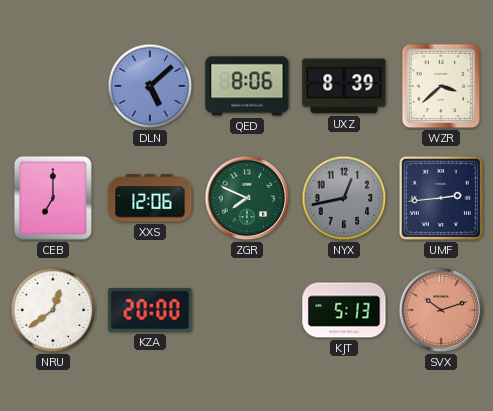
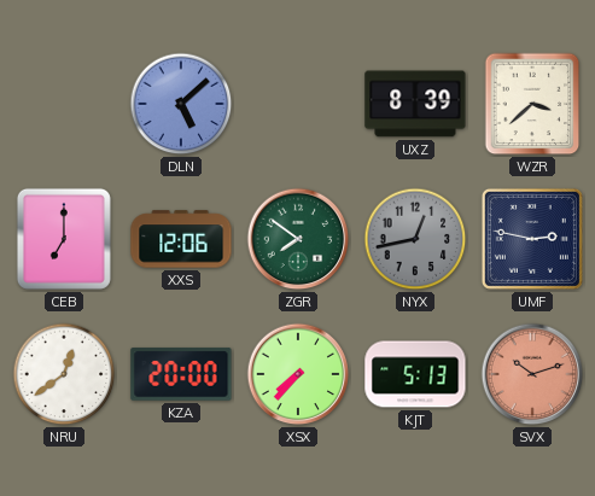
QED: 8:06 -> none
ZGR: 7:49 -> 7:51
UMF: 2:44 -> 2:47
XSX: none -> 7:37
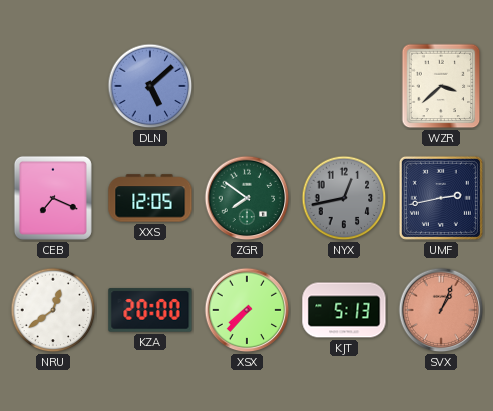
UXZ: 8:39 -> none
CEB: 7:00 -> 7:19
XXS: 12:06 -> 12:05
UMF: 2:47 -> 2:43
SVX: 10:12 -> 1:04
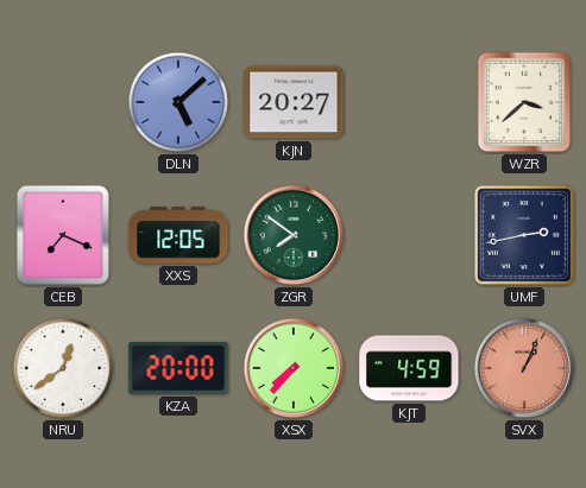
KJN: none -> 20:27
NYX: 12:43 -> none
KJT: 5:13 -> 4:59
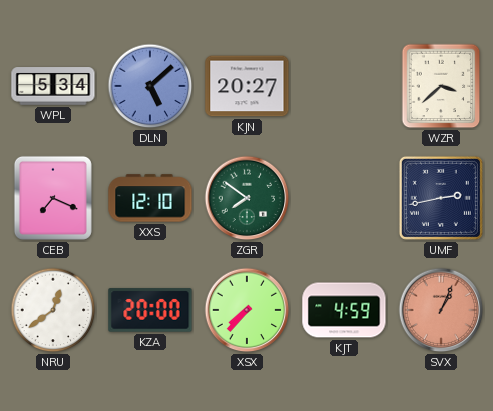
WPL: none -> 5:34
XXS: 12:05 -> 12:10
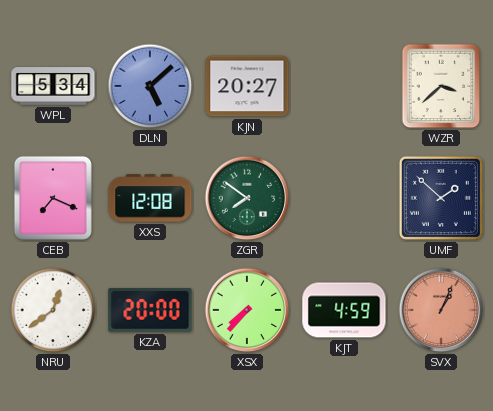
XXS: 12:10 -> 12:08
UMF: 2:43 -> 1:52
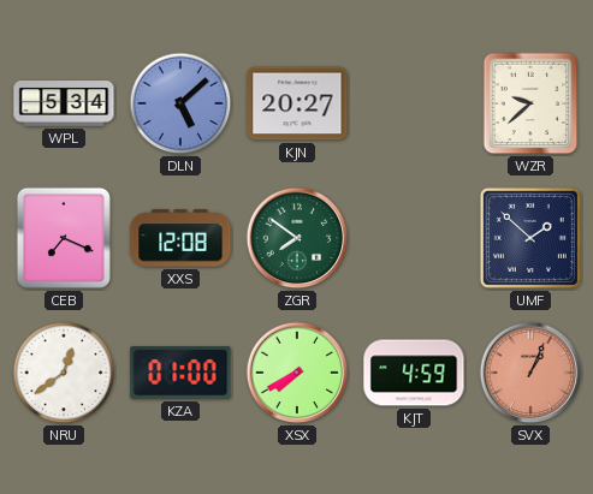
WZR: 3:38 -> 9:38
KZA: 20:00 -> 01:00
XSX: 7:37 -> 7:40
